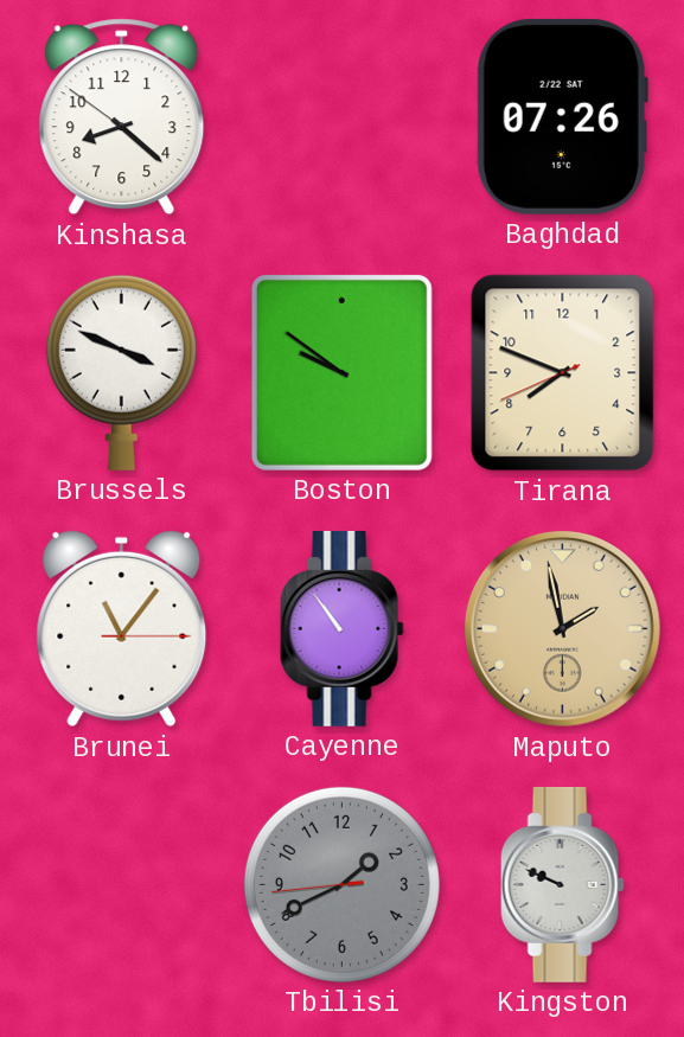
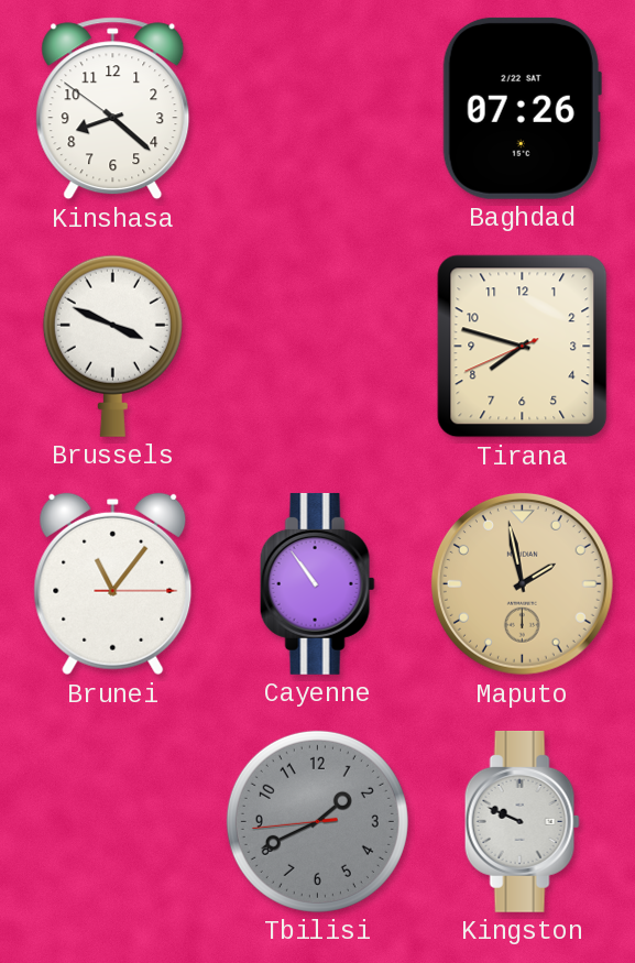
Boston: 9:51 -> none
Tirana: 7:48 -> 7:47
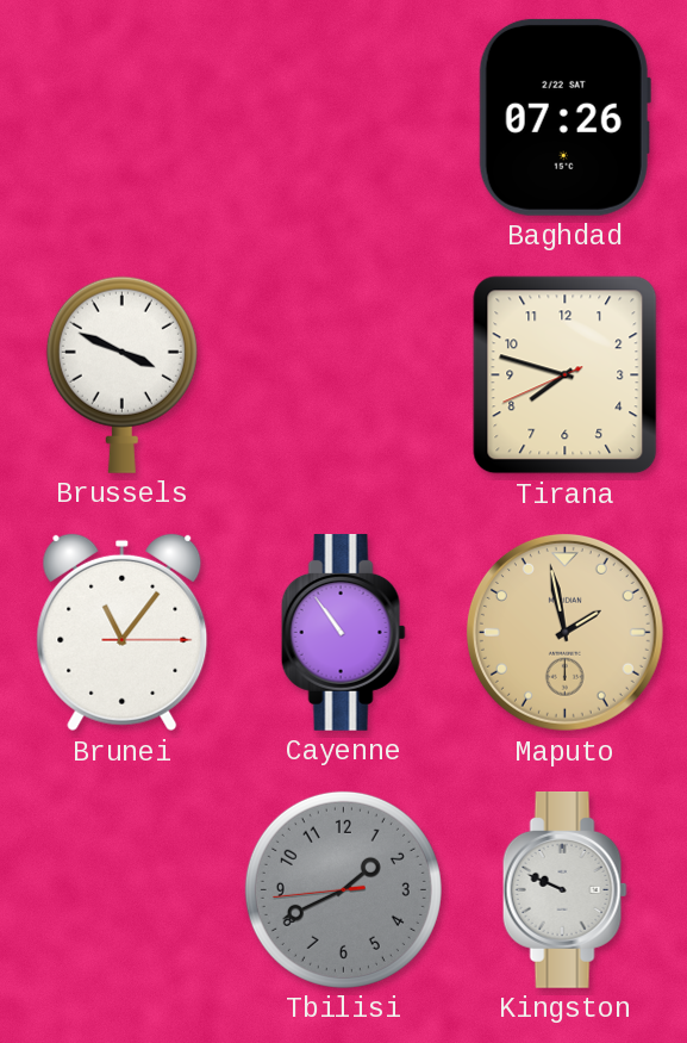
Kinshasa: 8:21 -> none
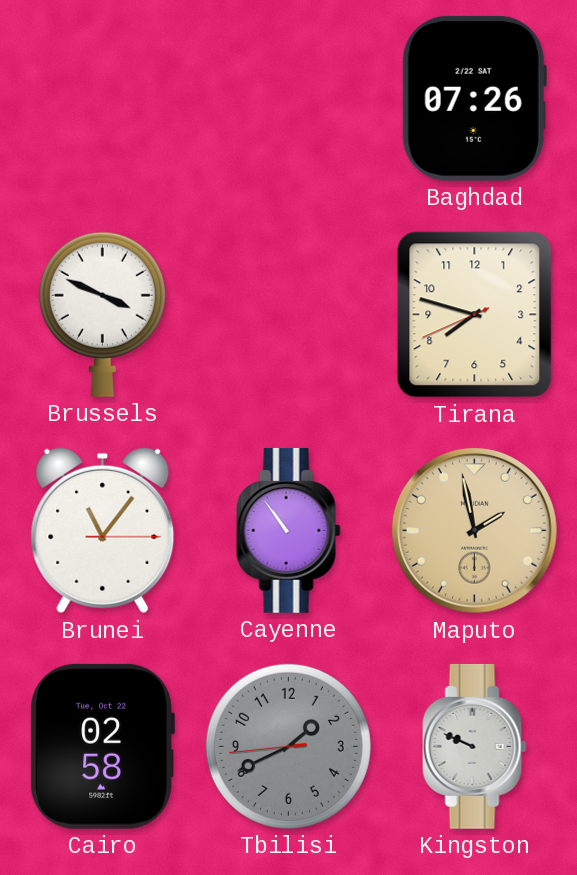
Cairo: none -> 02:58
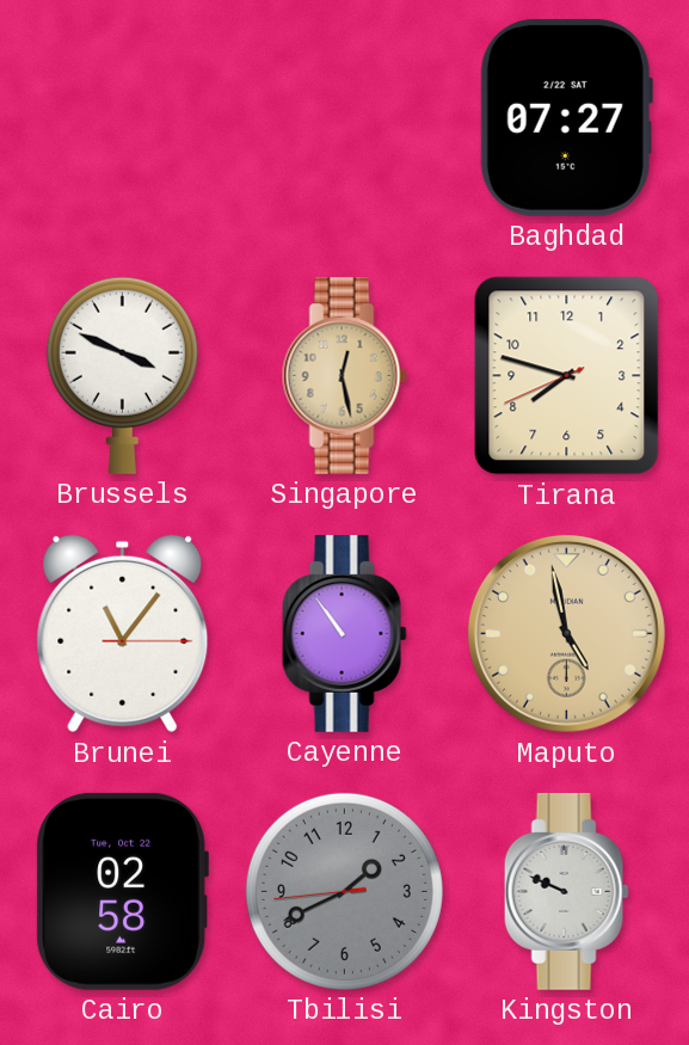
Baghdad: 07:26 -> 07:27
Singapore: none -> 12:28
Maputo: 1:58 -> 4:58
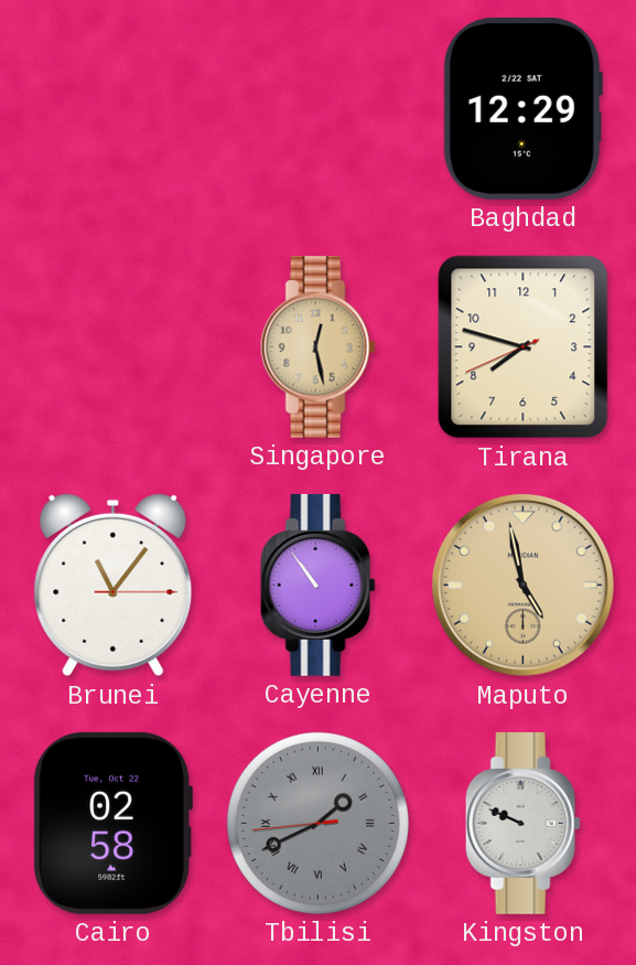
Baghdad: 07:27 -> 12:29
Brussels: 3:49 -> none
Tbilisi numerals: Arabic -> Roman
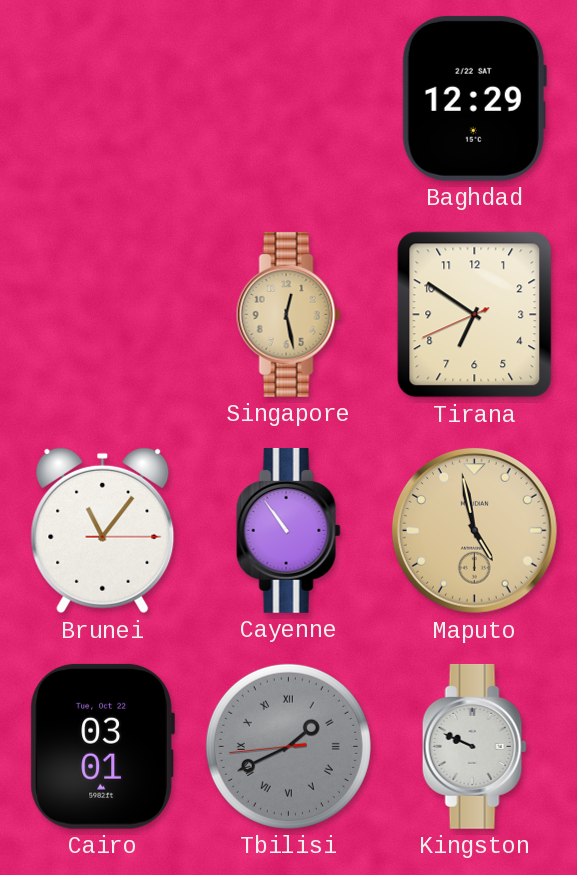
Tirana: 7:47 -> 6:50
Cairo: 02:58 -> 03:01
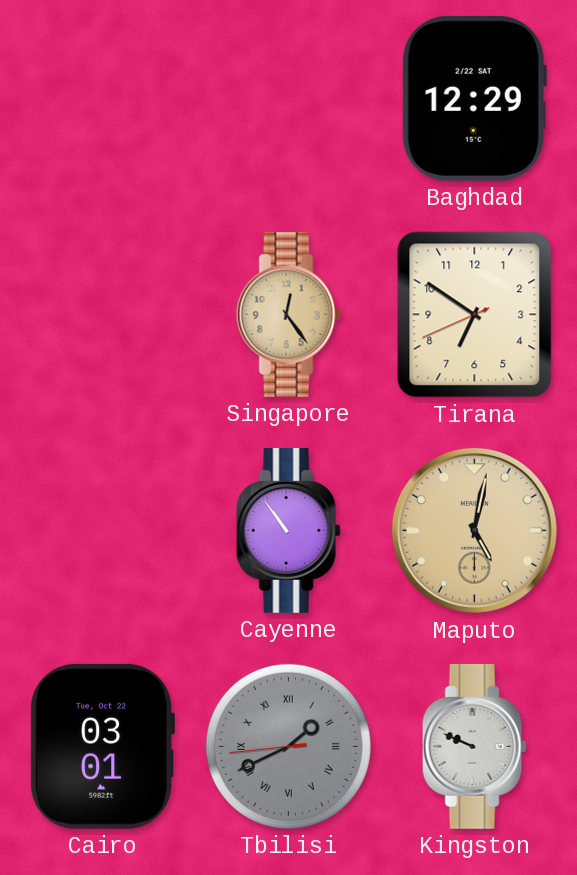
Singapore: 12:28 -> 12:24
Brunei: 11:06 -> none
Maputo: 4:58 -> 5:02
